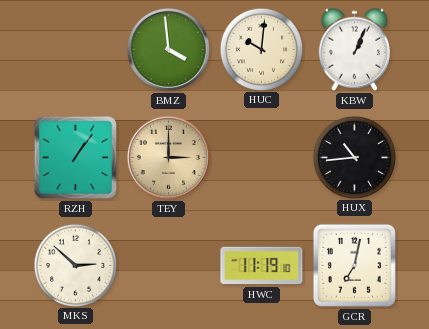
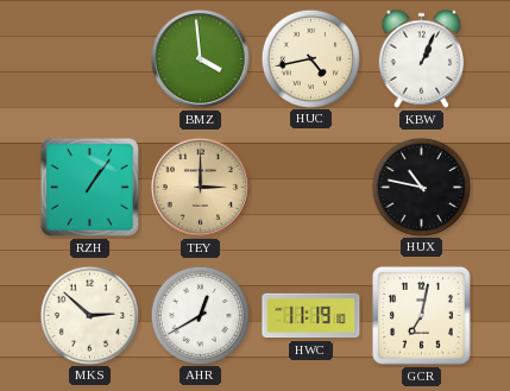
HUC: 10:01 -> 4:43
HUX: 10:44 -> 10:47
AHR: none -> 12:40
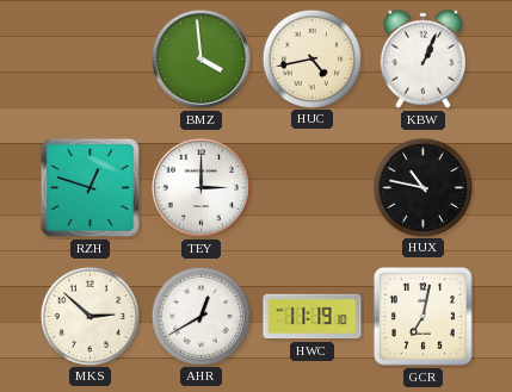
RZH: 1:06 -> 12:48
TEY dial: champagne -> white
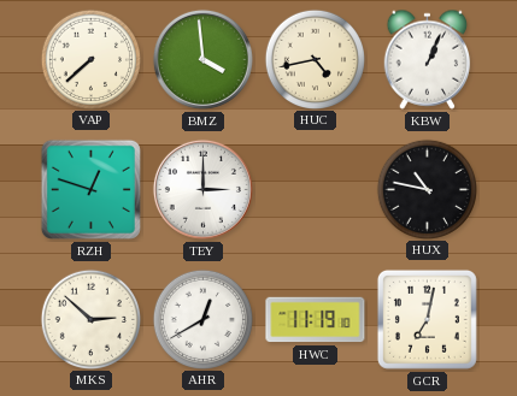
VAP: none -> 7:38
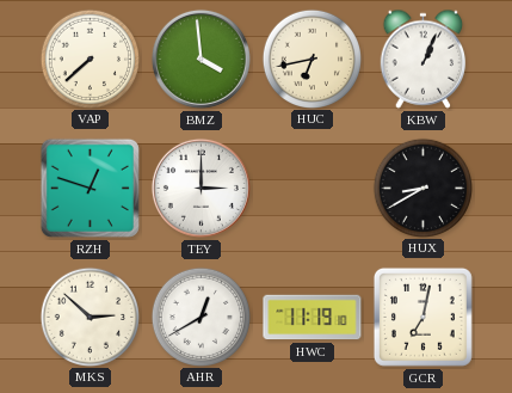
HUC: 4:43 -> 6:43
HUX: 10:47 -> 8:40
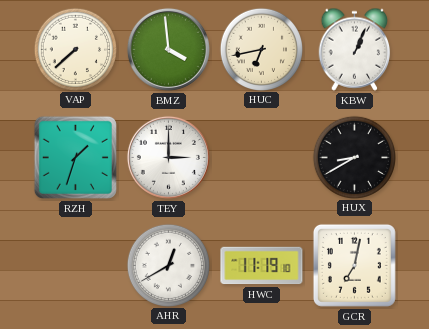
RZH: 12:48 -> 1:33
MKS: 2:52 -> none
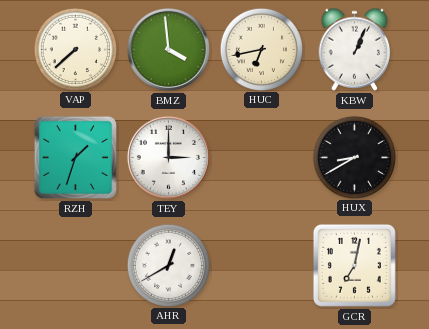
HWC: 11:19 -> none
